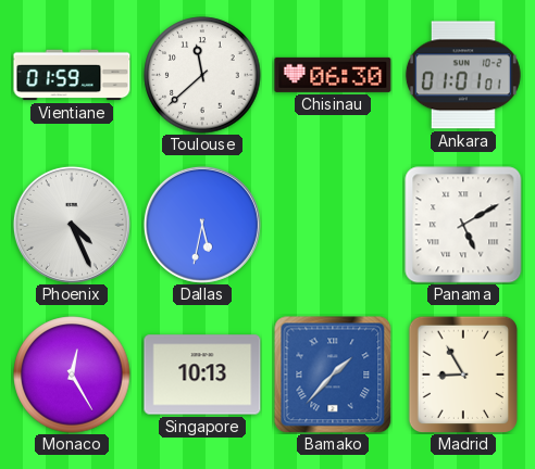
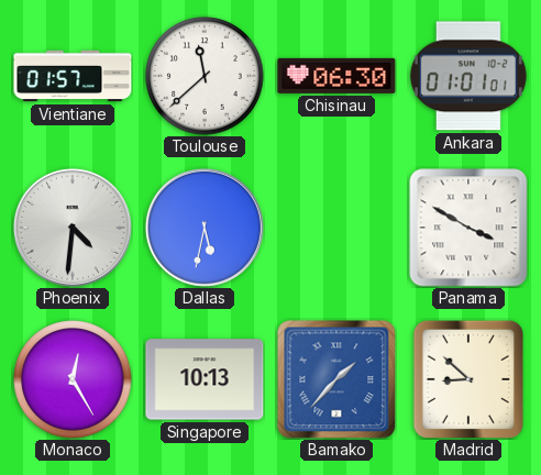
Vientiane: 01:59 -> 01:57
Phoenix: 4:26 -> 4:31
Panama: 5:10 -> 3:50
Madrid: 8:55 -> 8:52
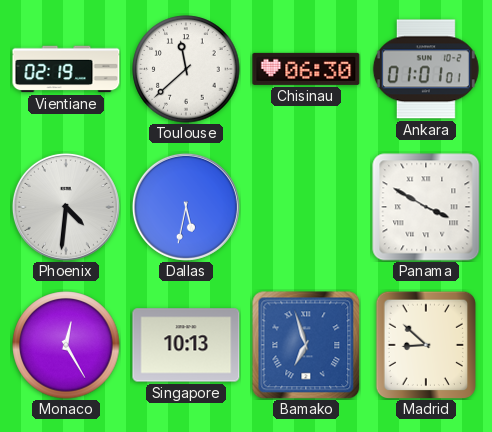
Vientiane: 01:57 -> 02:19
Bamako: 1:37 -> 6:57
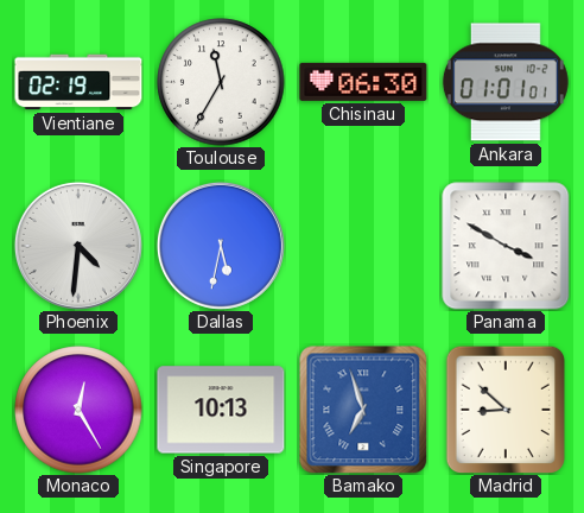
Toulouse: 11:38 -> 11:35
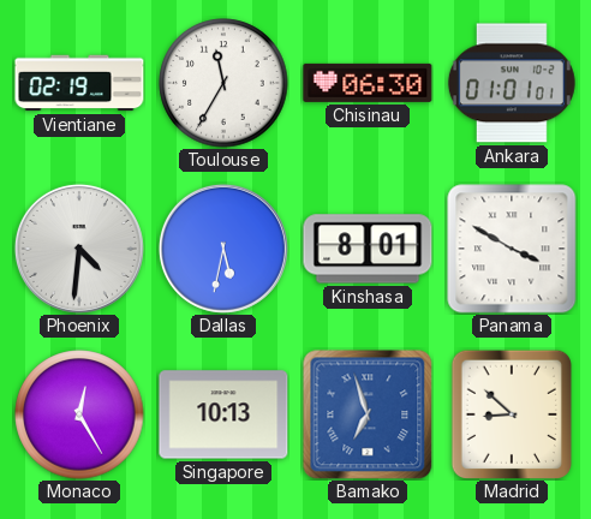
Kinshasa: none -> 8:01
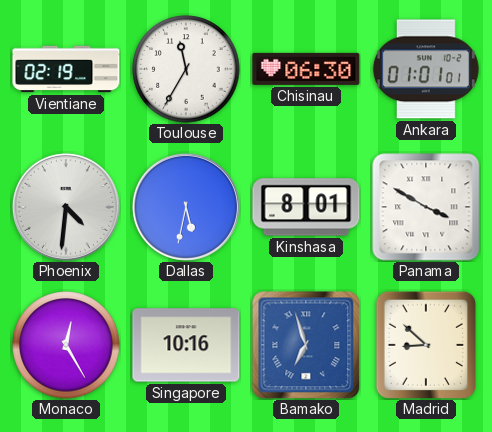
Singapore: 10:13 -> 10:16
